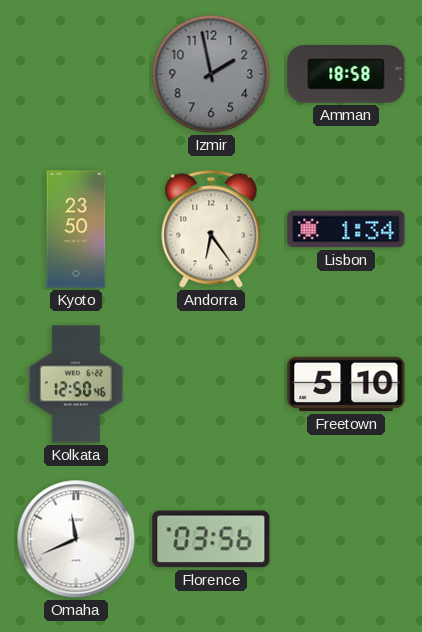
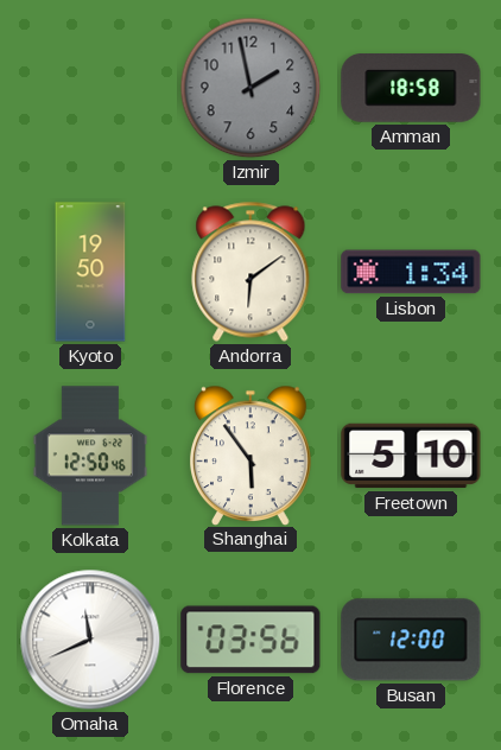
Kyoto: 23:50 -> 19:50
Andorra: 6:24 -> 6:09
Shanghai: none -> 5:54
Busan: none -> 12:00
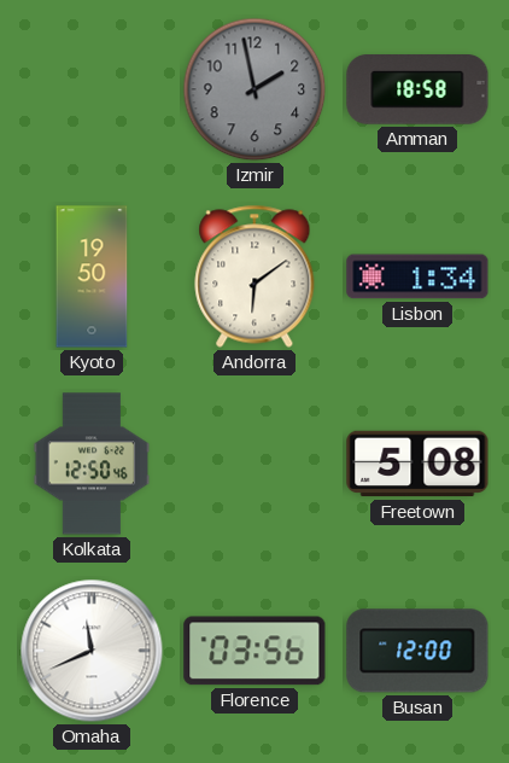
Shanghai: 5:54 -> none
Freetown: 5:10 -> 5:08
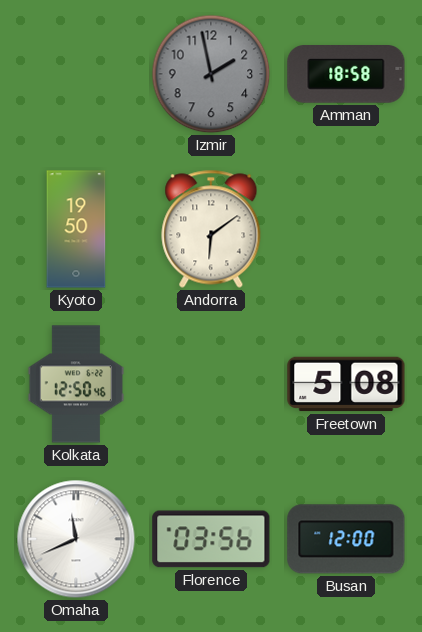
Lisbon: 1:34 -> none
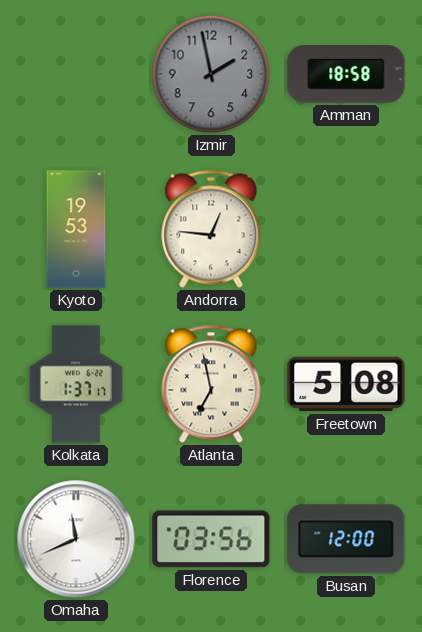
Kyoto: 19:50 -> 19:53
Andorra: 6:09 -> 12:46
Kolkata: 12:50 -> 1:37
Atlanta: none -> 6:58
